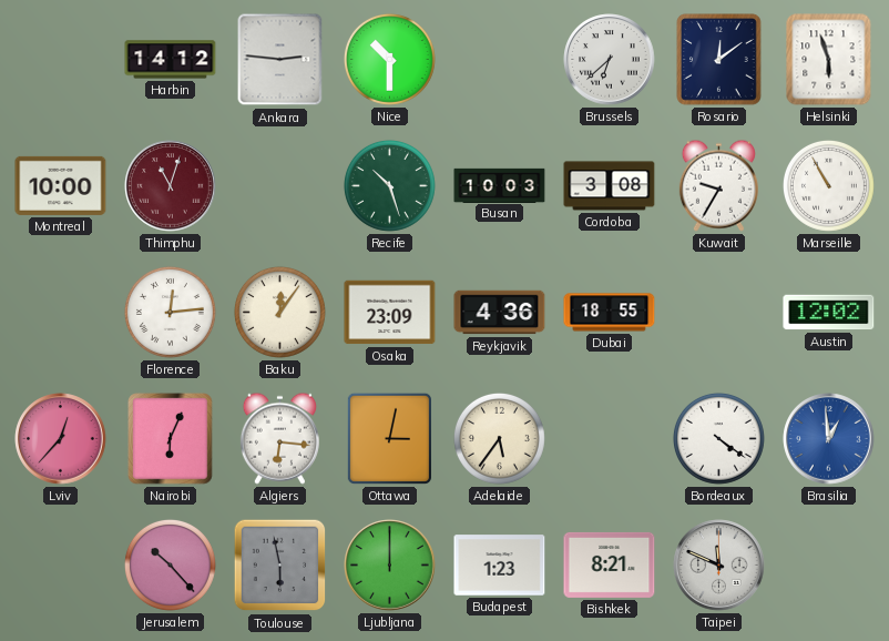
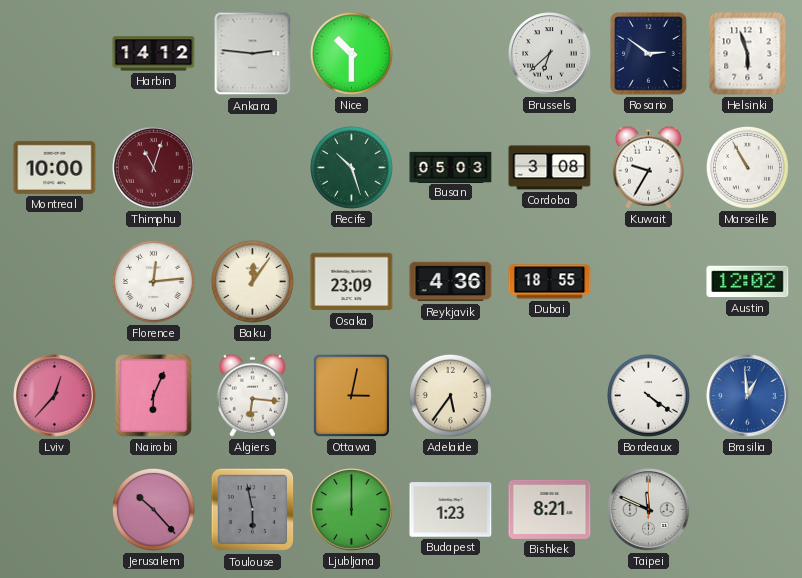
Rosario: 12:09 -> 2:51
Busan: 10:03 -> 05:03
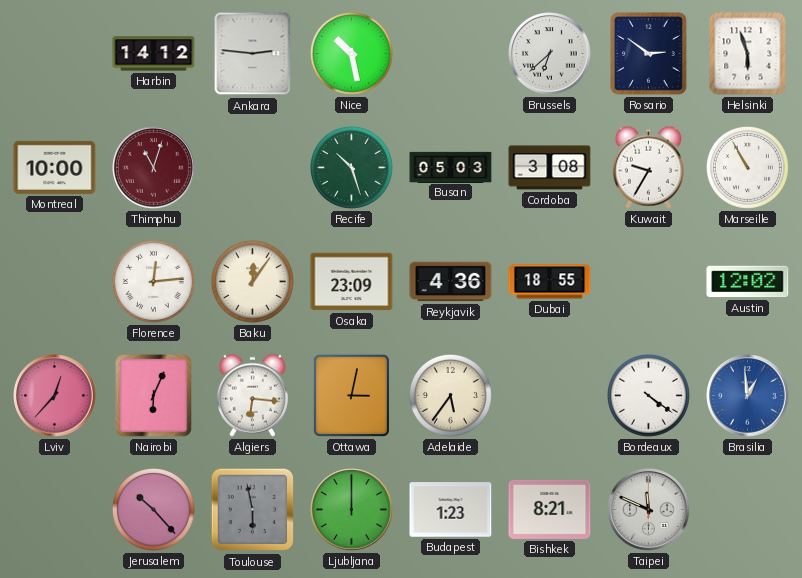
Nice: 10:30 -> 10:28
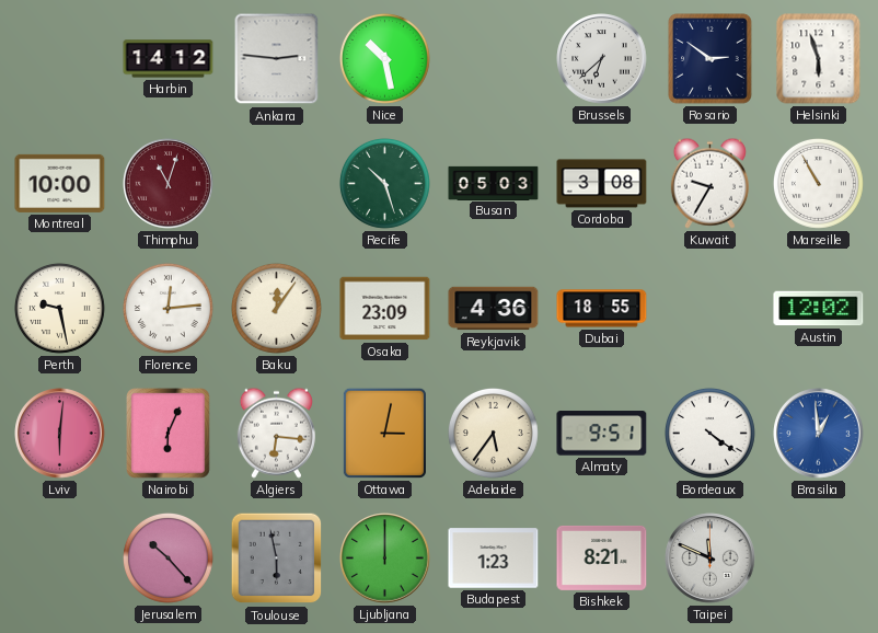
Perth: none -> 9:28
Lviv: 12:37 -> 6:01
Almaty: none -> 9:51
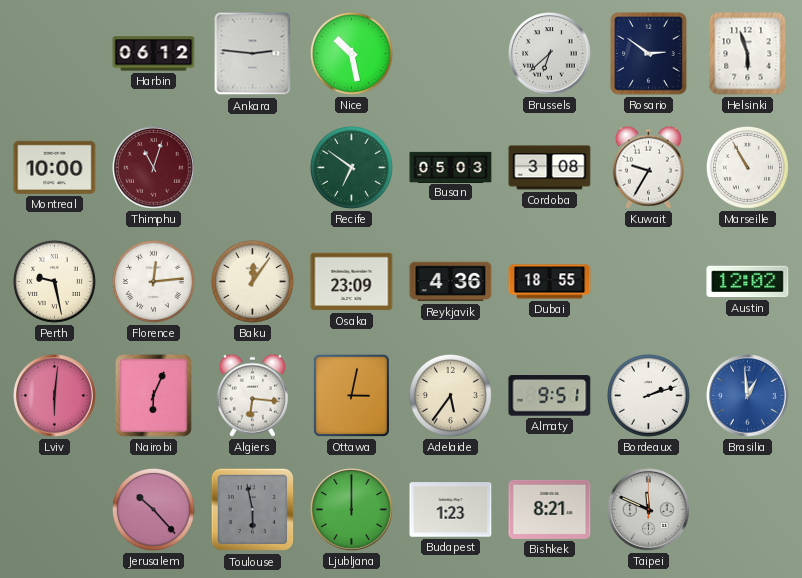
Harbin: 14:12 -> 06:12
Recife: 10:27 -> 6:51
Bordeaux: 4:21 -> 2:12
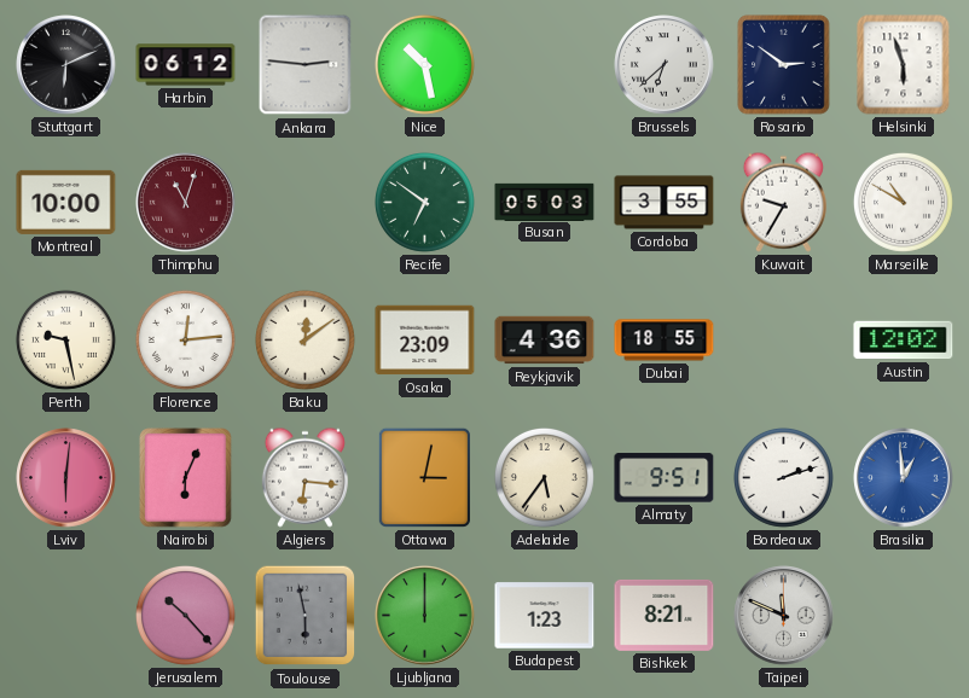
Stuttgart: none -> 6:11
Cordoba: 3:08 -> 3:55
Marseille: 10:55 -> 10:50
Baku: 12:06 -> 12:09
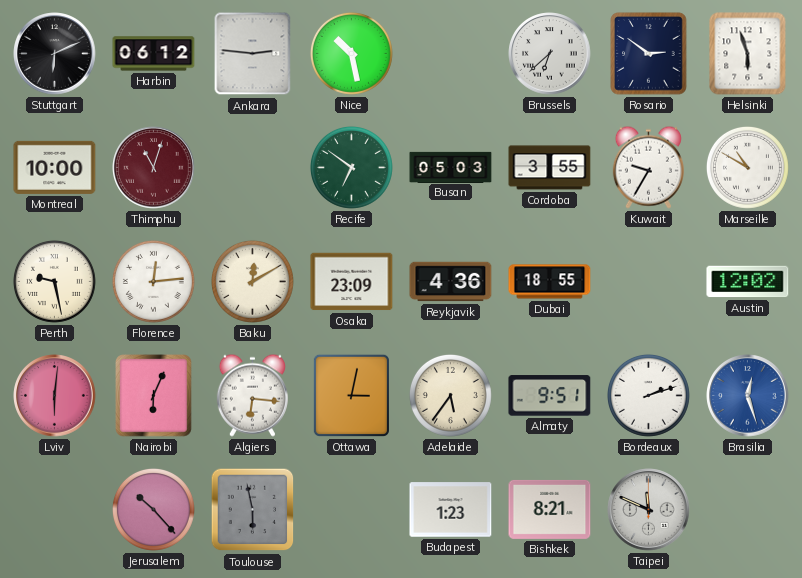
Baku: 12:09 -> 12:10
Brasilia: 12:59 -> 12:27
Ljubljana: 12:00 -> none
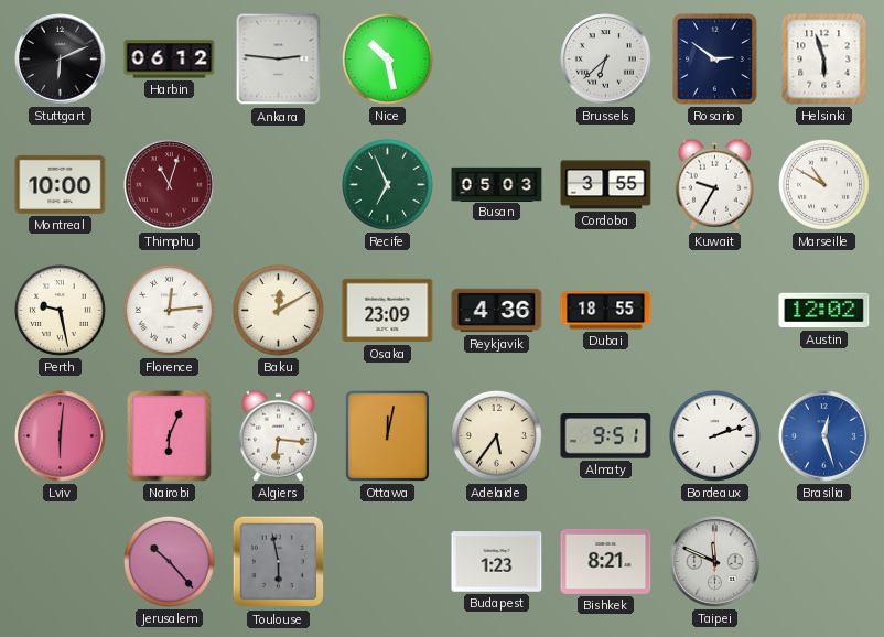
Recife: 6:51 -> 6:56
Ottawa: 3:02 -> 12:02
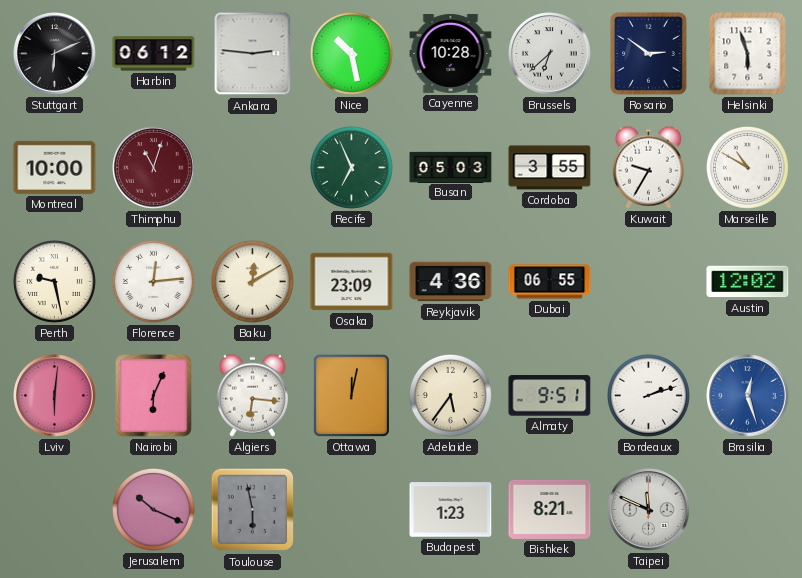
Cayenne: none -> 10:28
Dubai: 18:55 -> 06:55
Jerusalem: 10:23 -> 10:19
